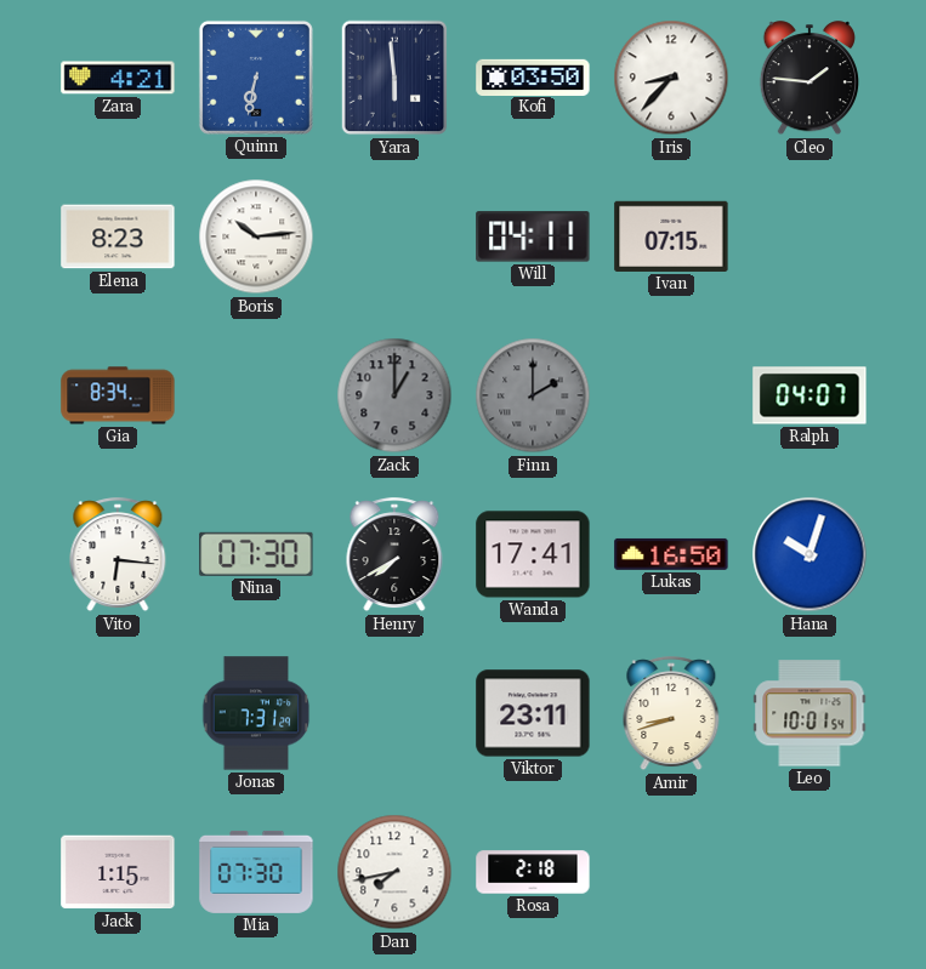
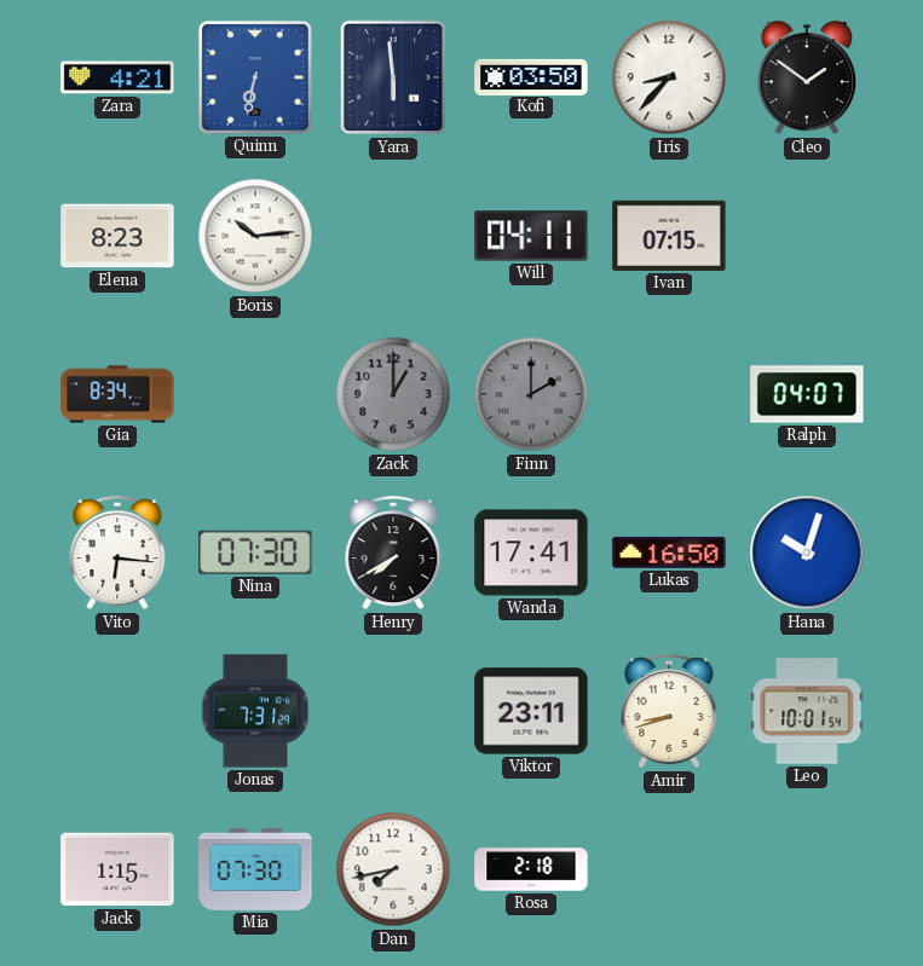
Cleo: 1:46 -> 1:51
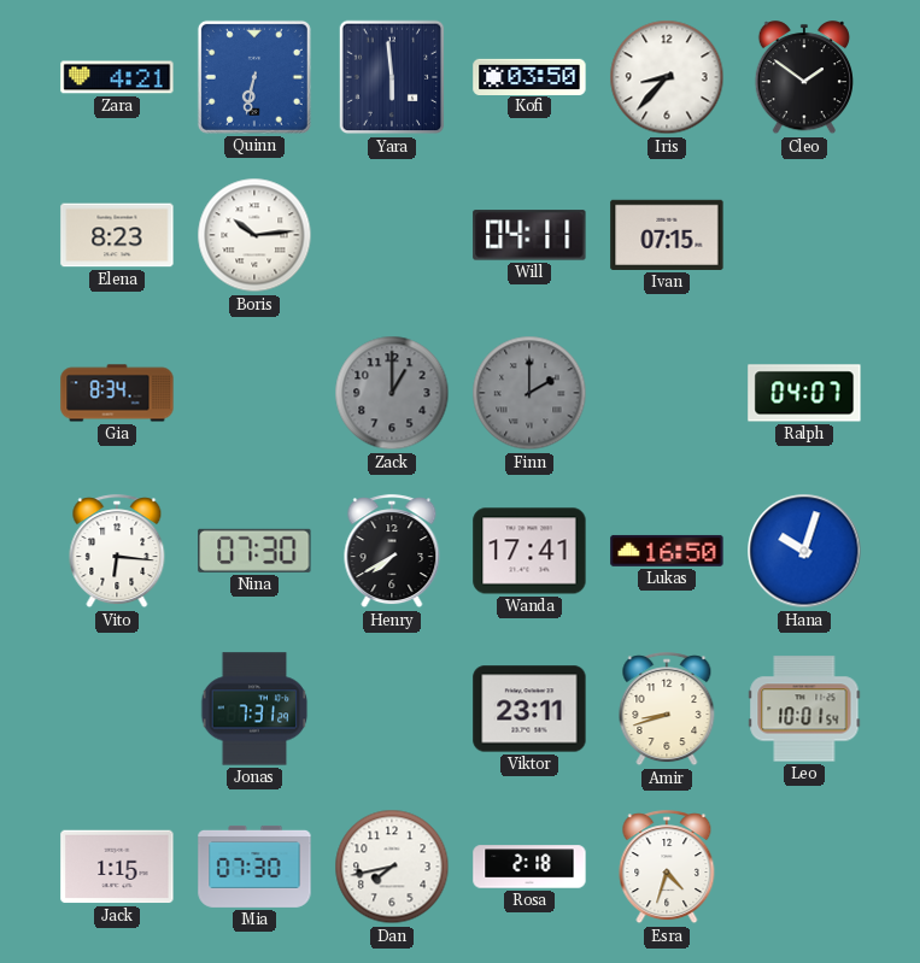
Esra: none -> 4:33
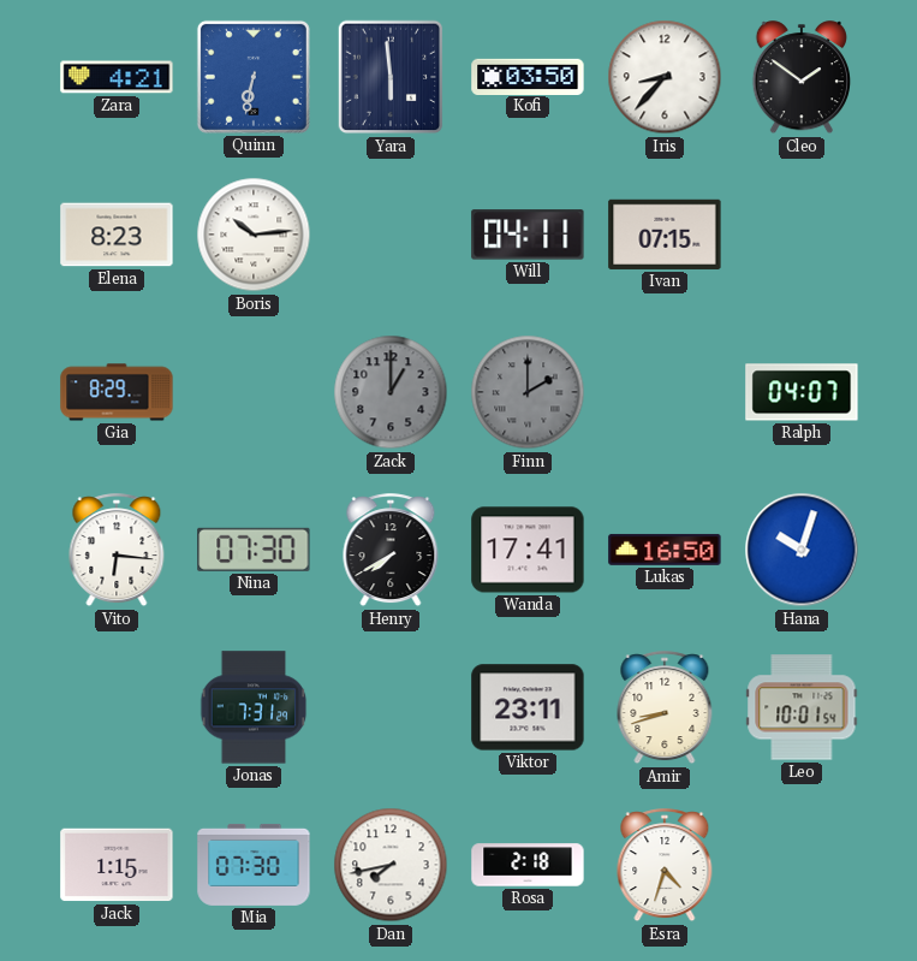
Gia: 8:34 -> 8:29
